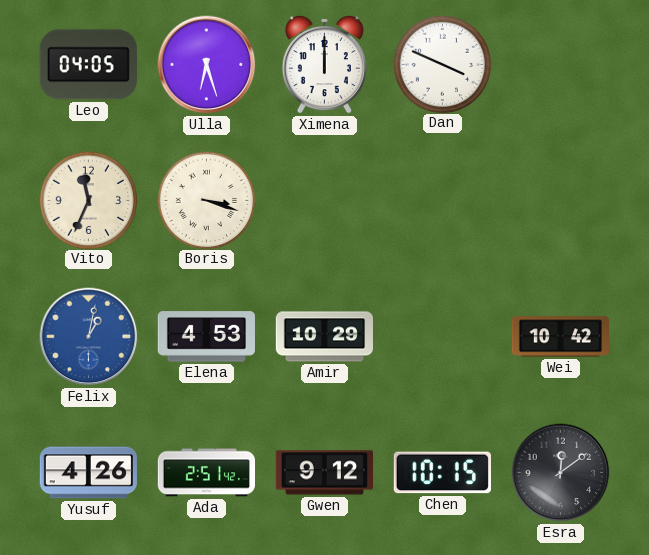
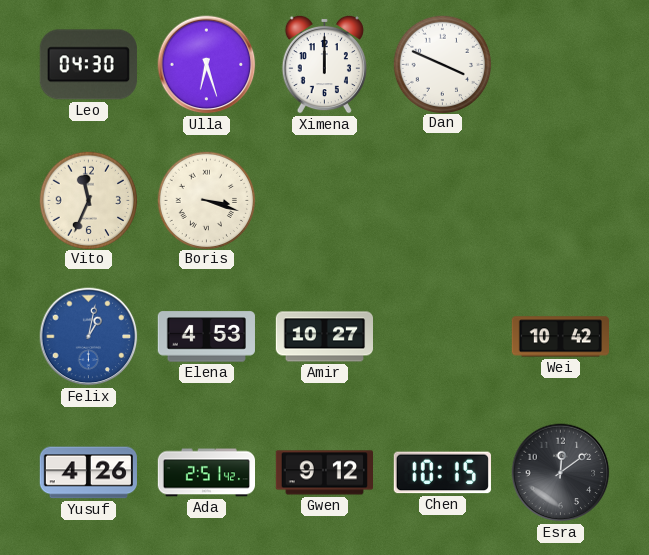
Leo: 04:05 -> 04:30
Amir: 10:29 -> 10:27
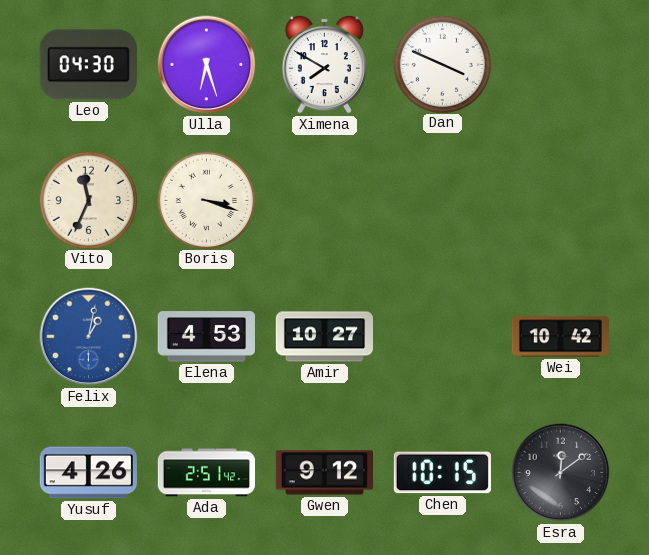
Ximena: 12:00 -> 7:50
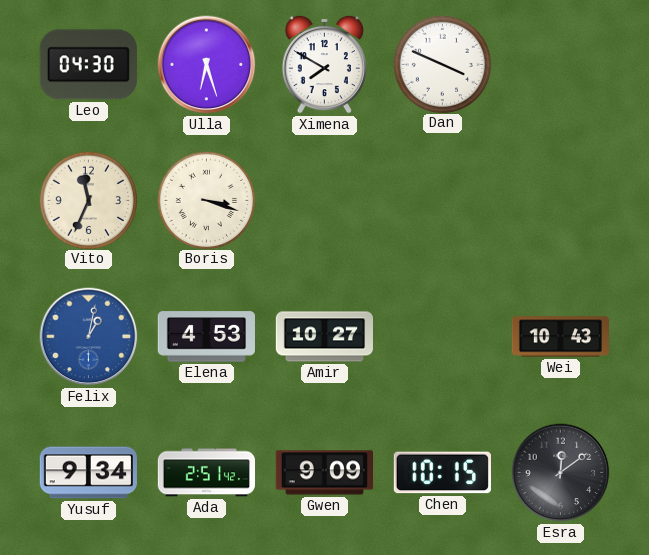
Wei: 10:42 -> 10:43
Yusuf: 4:26 -> 9:34
Gwen: 9:12 -> 9:09
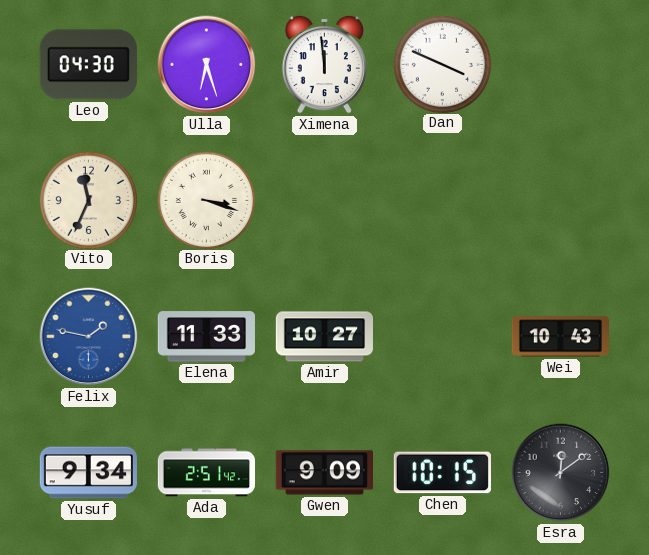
Ximena: 7:50 -> 11:59
Felix: 1:02 -> 1:47
Elena: 4:53 -> 11:33
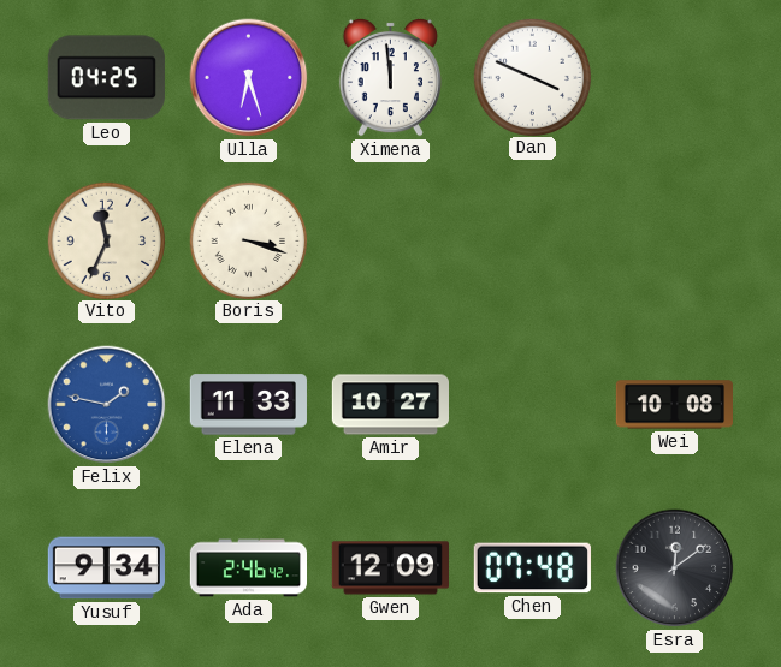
Leo: 04:30 -> 04:25
Wei: 10:43 -> 10:08
Ada: 2:51 -> 2:46
Gwen: 9:09 -> 12:09
Chen: 10:15 -> 07:48
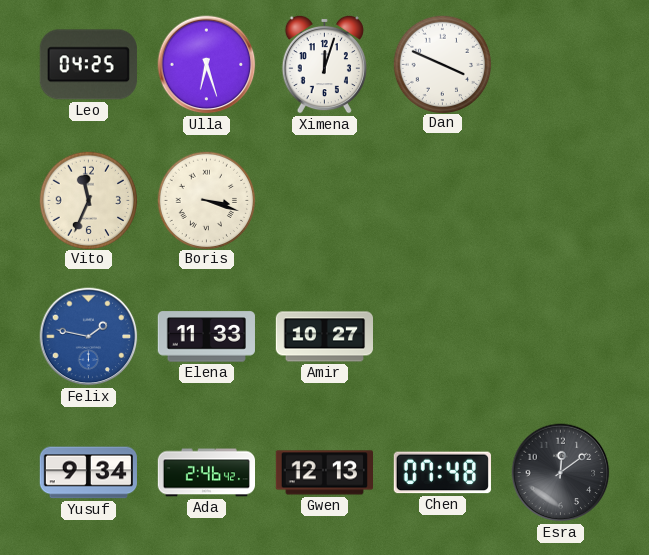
Ximena: 11:59 -> 12:03
Wei: 10:08 -> none
Gwen: 12:09 -> 12:13
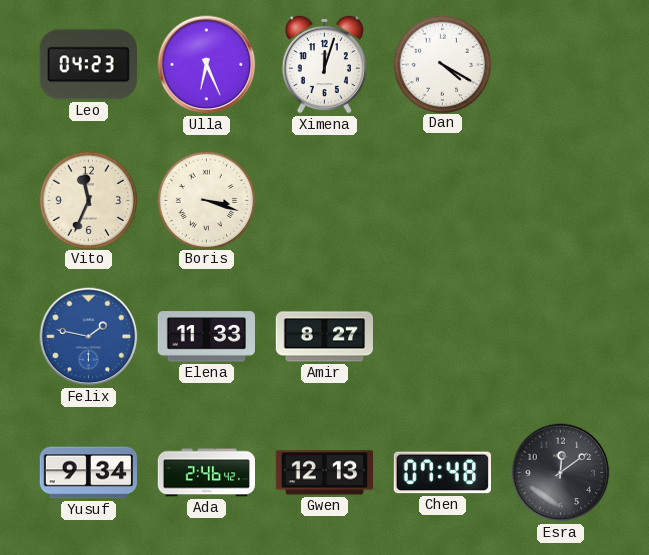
Leo: 04:25 -> 04:23
Ulla: 6:27 -> 6:26
Dan: 3:49 -> 4:20
Amir: 10:27 -> 8:27
